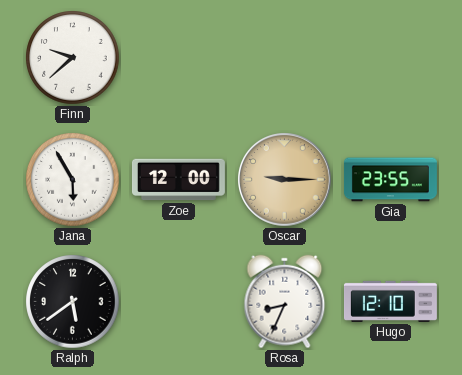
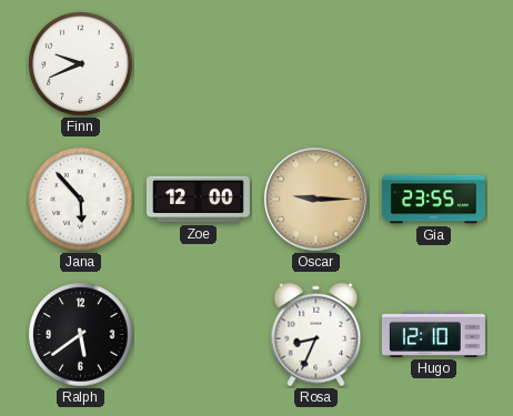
Finn: 9:38 -> 9:41
Jana: 5:55 -> 5:53
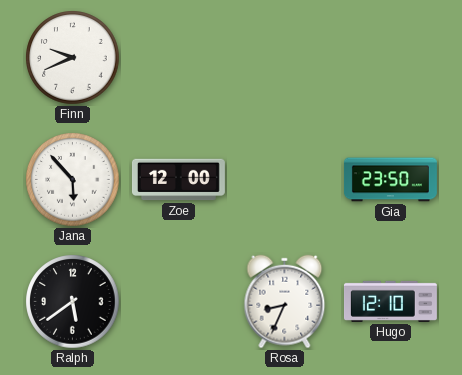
Oscar: 9:15 -> none
Gia: 23:55 -> 23:50
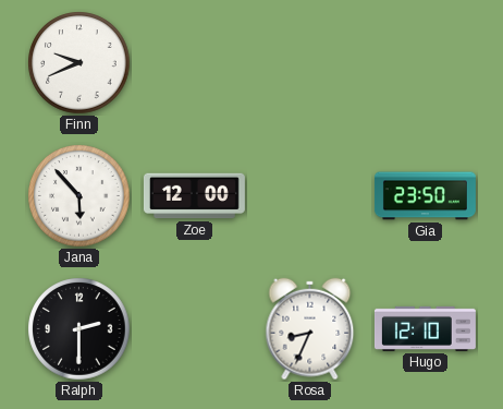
Ralph: 5:39 -> 2:30
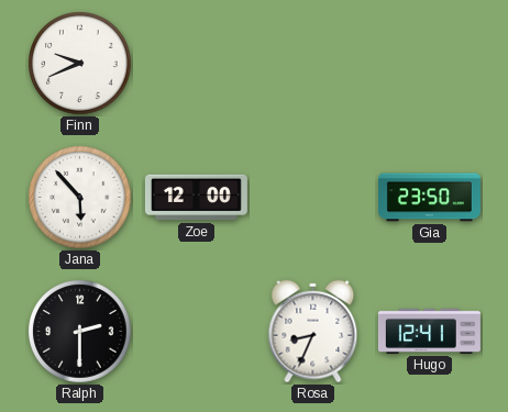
Hugo: 12:10 -> 12:41
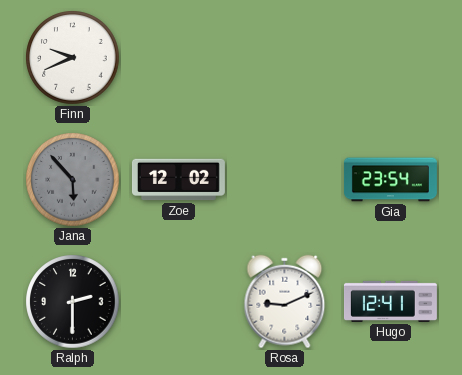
Jana dial: white -> grey
Zoe: 12:00 -> 12:02
Gia: 23:50 -> 23:54
Rosa: 8:34 -> 9:11
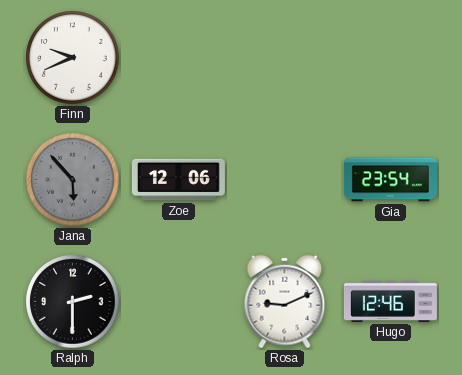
Zoe: 12:02 -> 12:06
Hugo: 12:41 -> 12:46
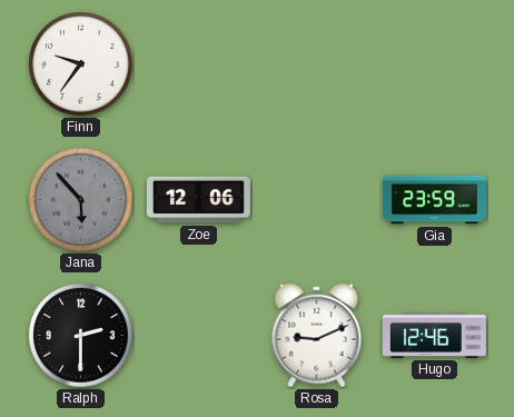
Finn: 9:41 -> 9:36
Gia: 23:54 -> 23:59
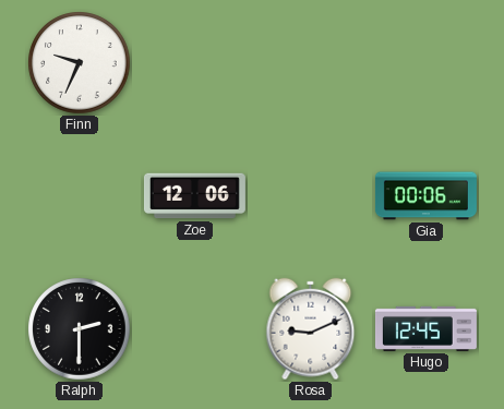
Finn: 9:36 -> 9:34
Jana: 5:53 -> none
Gia: 23:59 -> 00:06
Hugo: 12:46 -> 12:45
